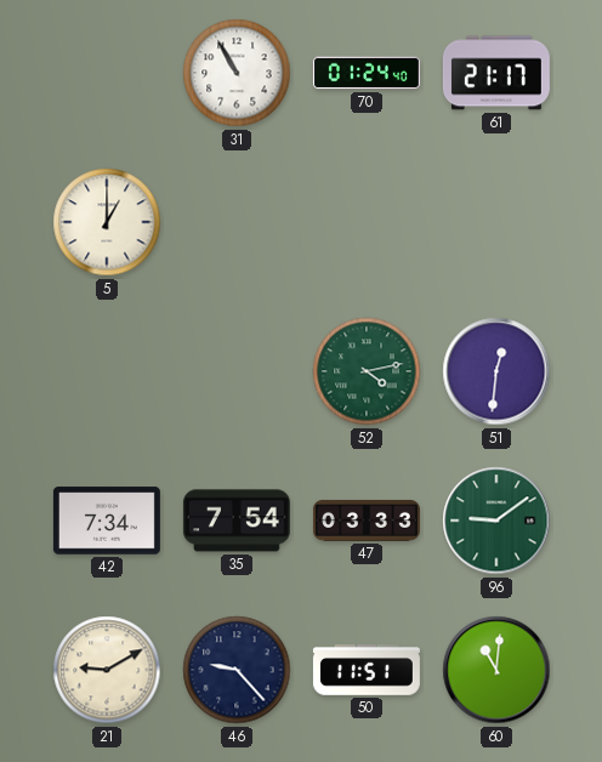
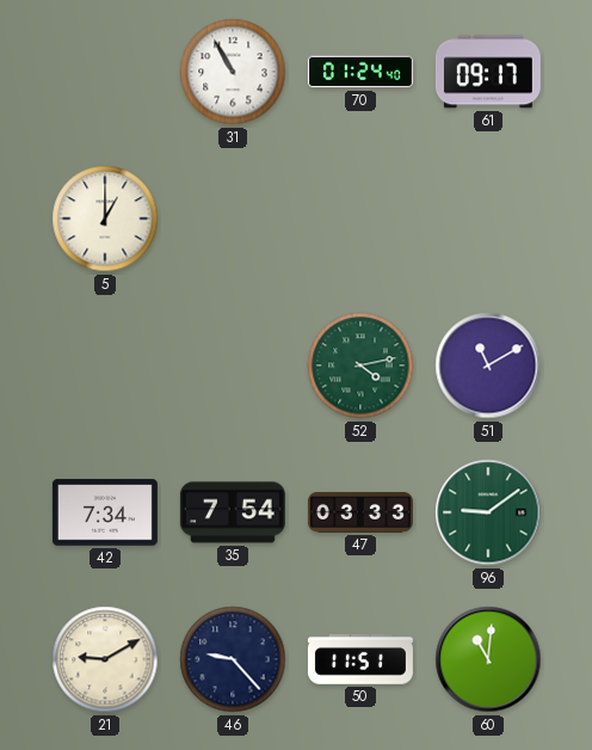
61: 21:17 -> 09:17
51: 12:31 -> 11:10
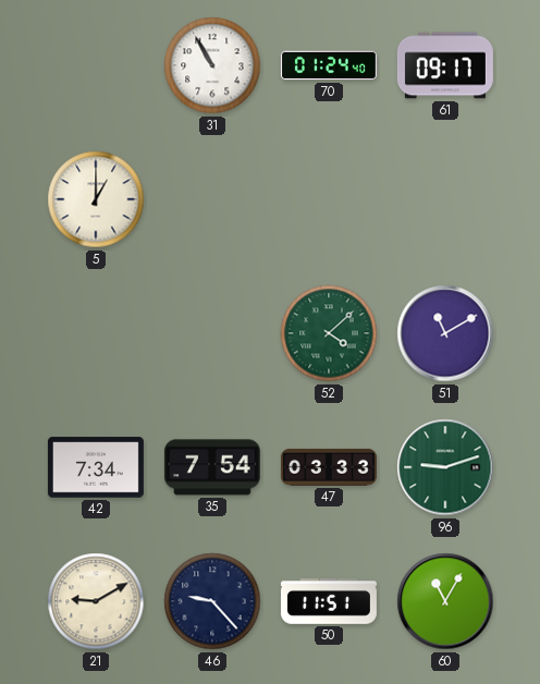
52: 4:13 -> 4:08
96: 9:09 -> 9:12
60: 11:01 -> 11:05
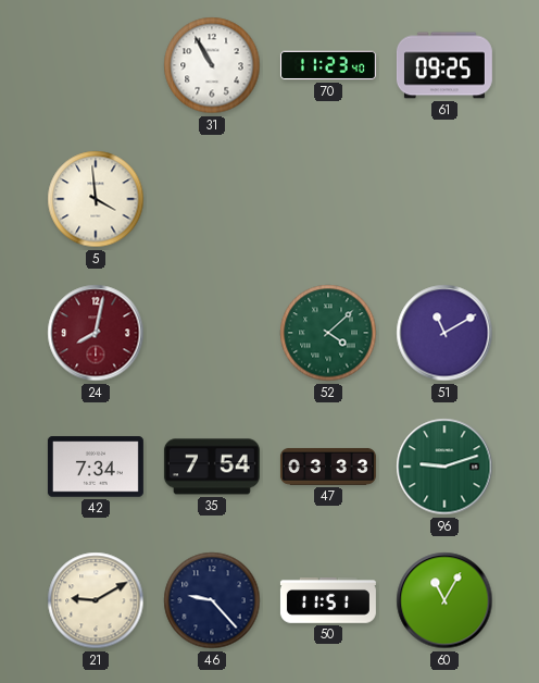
70: 01:24 -> 11:23
61: 09:17 -> 09:25
5: 1:00 -> 3:59
24: none -> 8:02
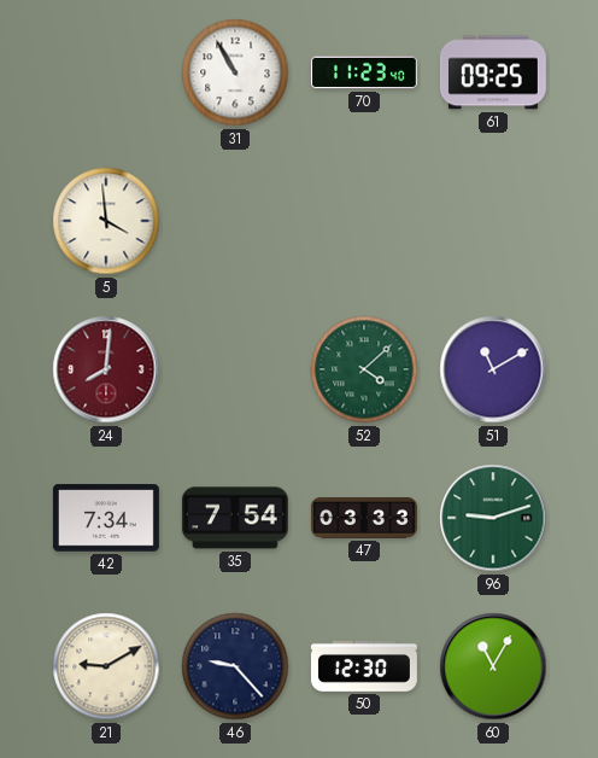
24: 8:02 -> 8:01
50: 11:51 -> 12:30
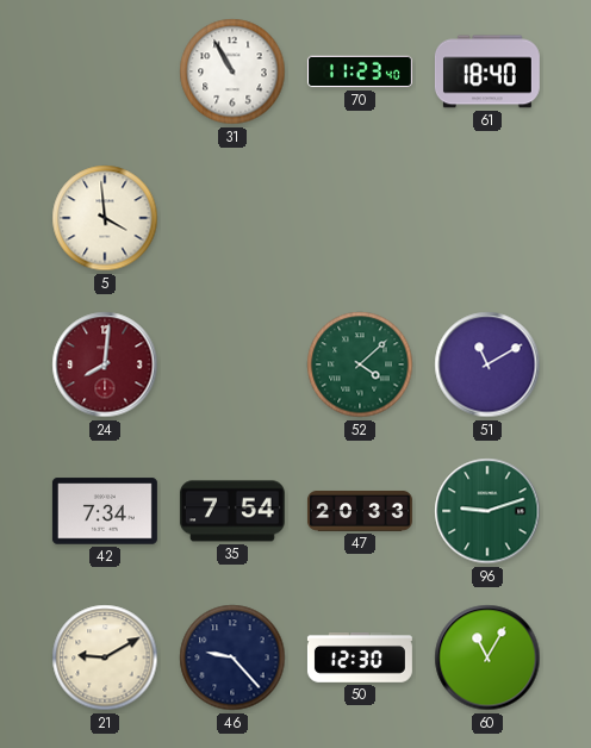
61: 09:25 -> 18:40
47: 03:33 -> 20:33
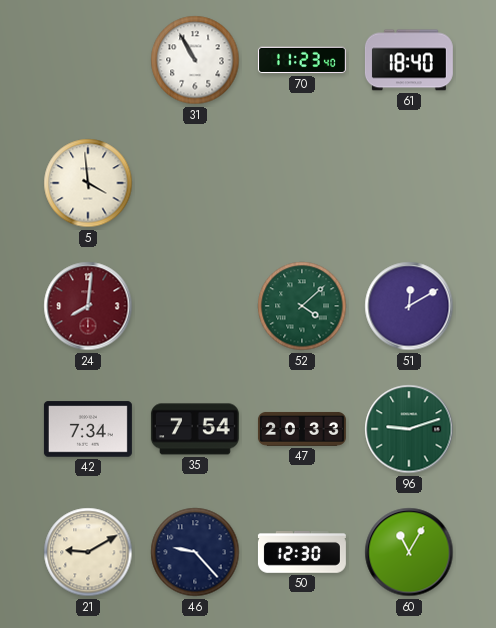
51: 11:10 -> 12:10
